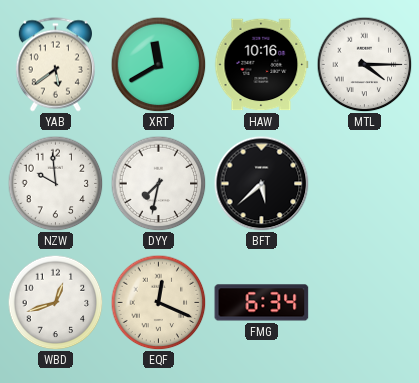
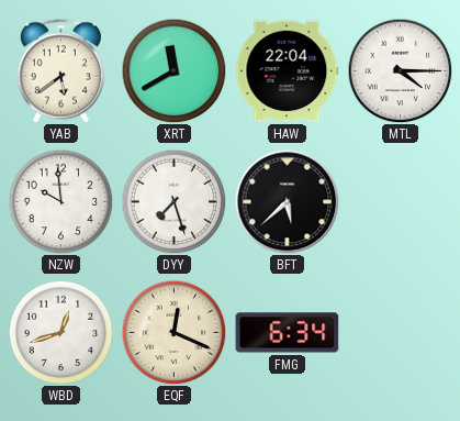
HAW: 10:16 -> 22:04
DYY: 7:32 -> 7:27
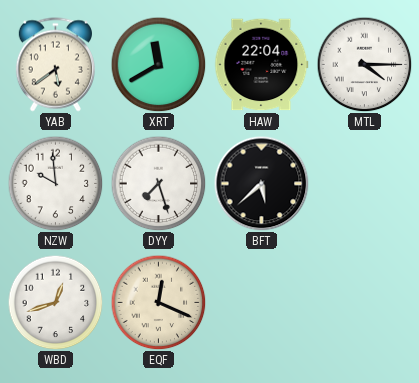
FMG: 6:34 -> none
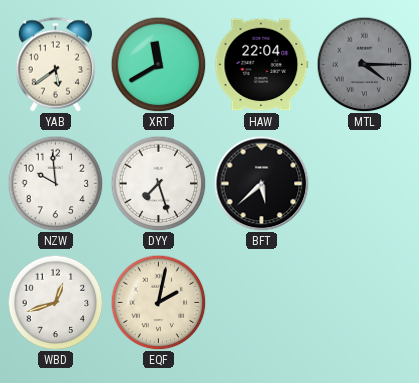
MTL dial: white -> grey
EQF: 12:19 -> 2:02
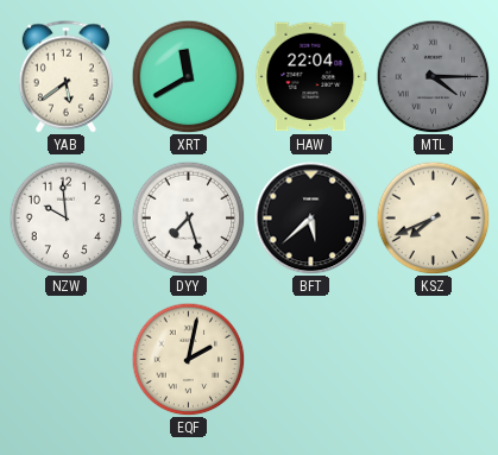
KSZ: none -> 7:41
WBD: 12:42 -> none
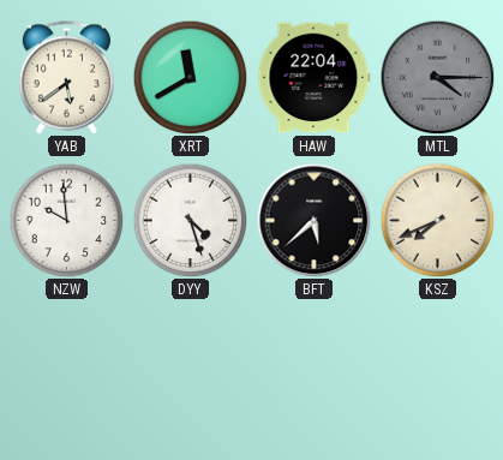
DYY: 7:27 -> 4:27
EQF: 2:02 -> none
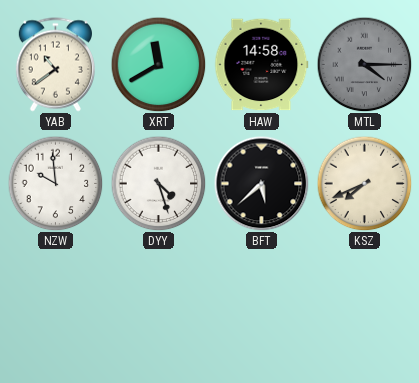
YAB: 5:39 -> 10:39
HAW: 22:04 -> 14:58
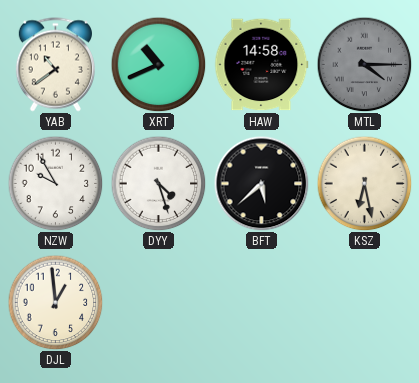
XRT: 11:40 -> 10:41
NZW: 9:59 -> 9:55
KSZ: 7:41 -> 6:28
DJL: none -> 12:59
